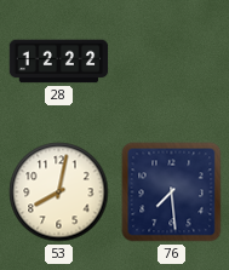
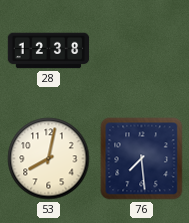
28: 12:22 -> 12:38
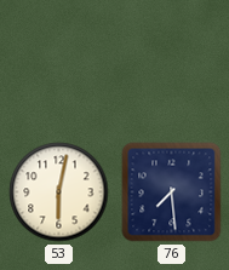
28: 12:38 -> none
53: 8:02 -> 6:02
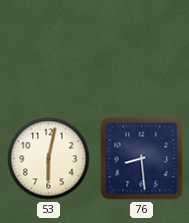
76: 7:29 -> 8:29
